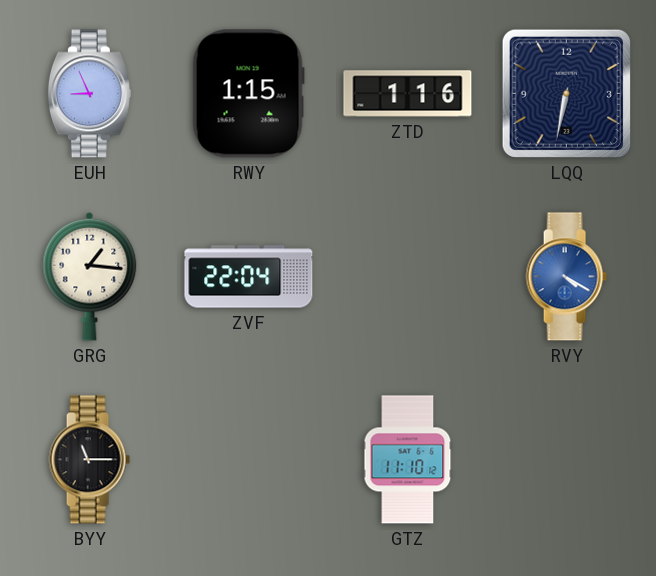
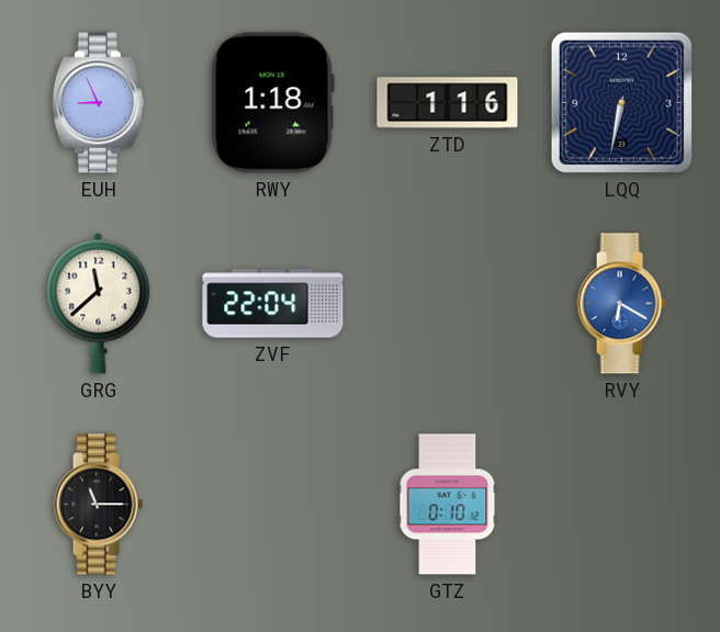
RWY: 1:15 -> 1:18
GRG: 1:16 -> 11:38
RVY: 4:20 -> 6:20
GTZ: 11:10 -> 0:10
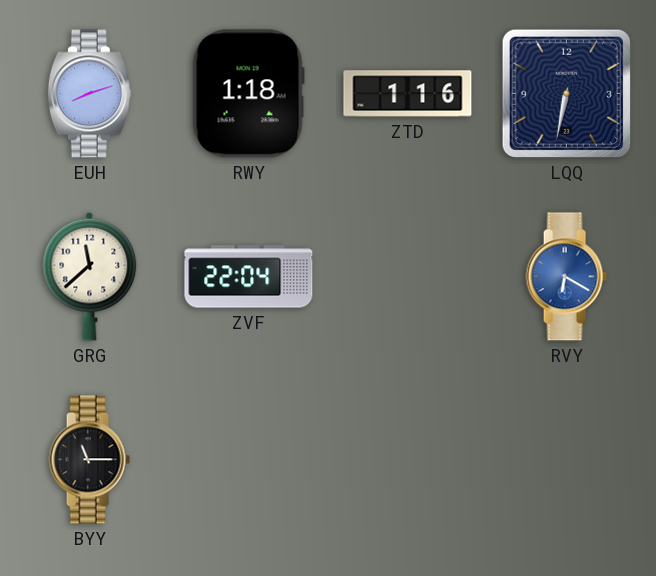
EUH: 8:56 -> 8:12
GTZ: 0:10 -> none
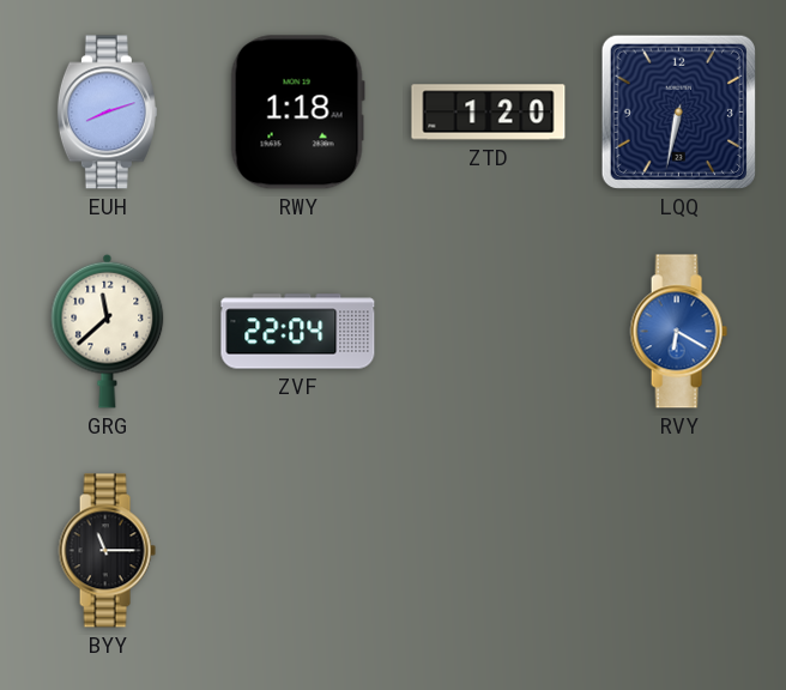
ZTD: 1:16 -> 1:20
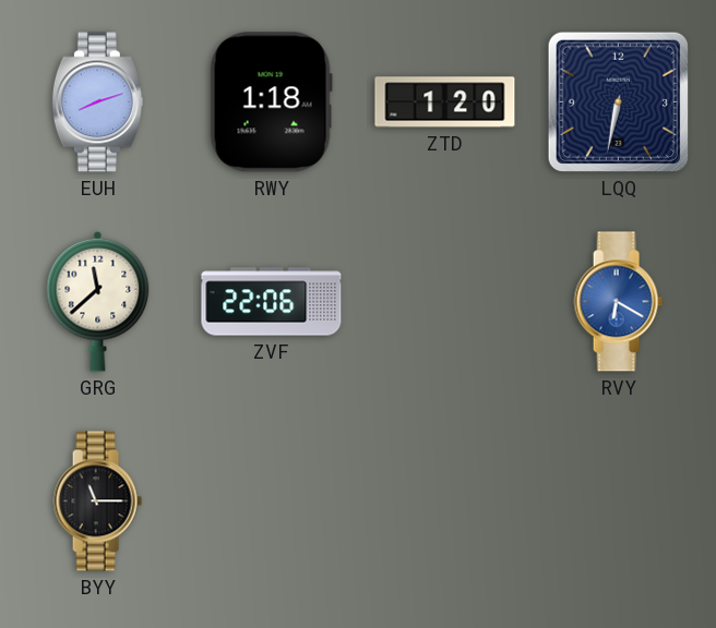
ZVF: 22:04 -> 22:06
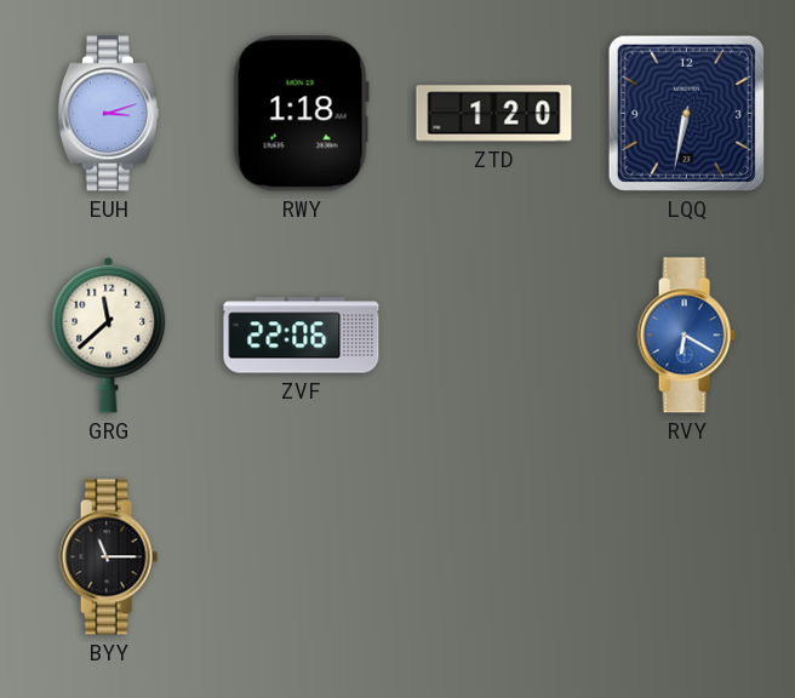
EUH: 8:12 -> 3:12
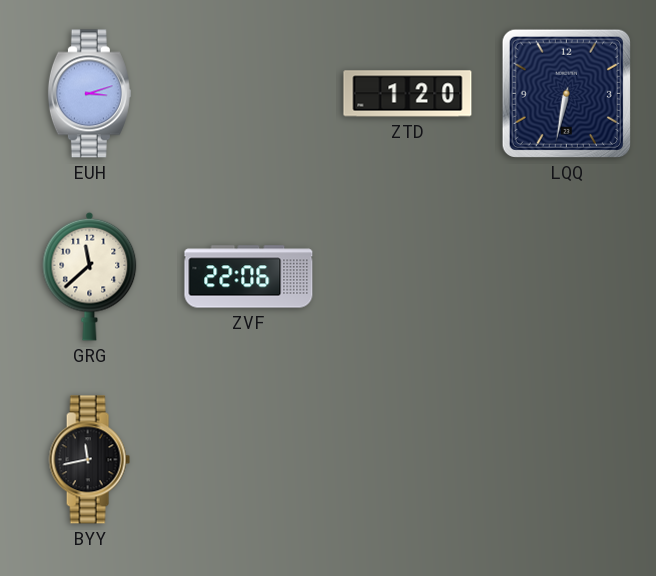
RWY: 1:18 -> none
RVY: 6:20 -> none
BYY: 11:15 -> 11:43
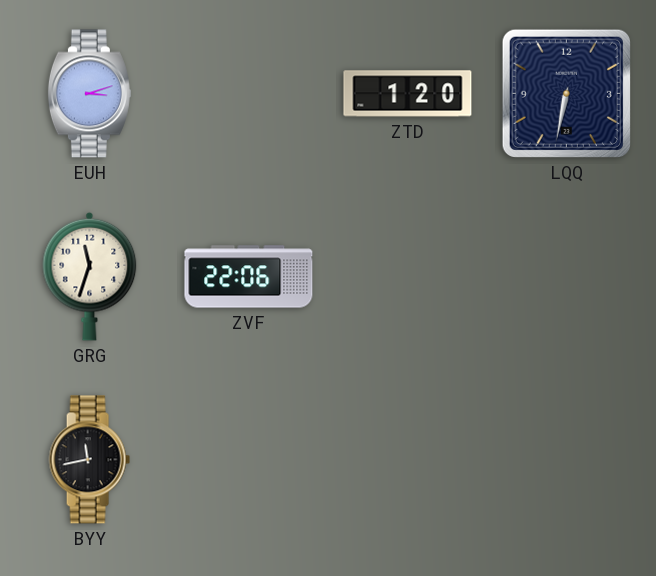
GRG: 11:38 -> 11:33
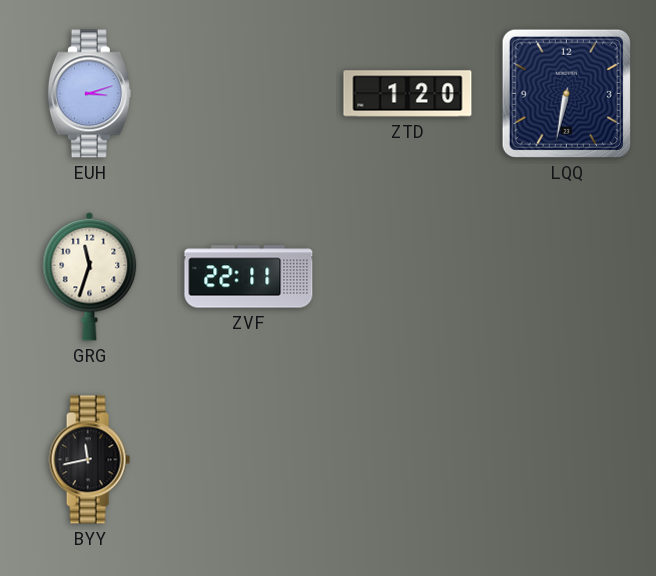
ZVF: 22:06 -> 22:11
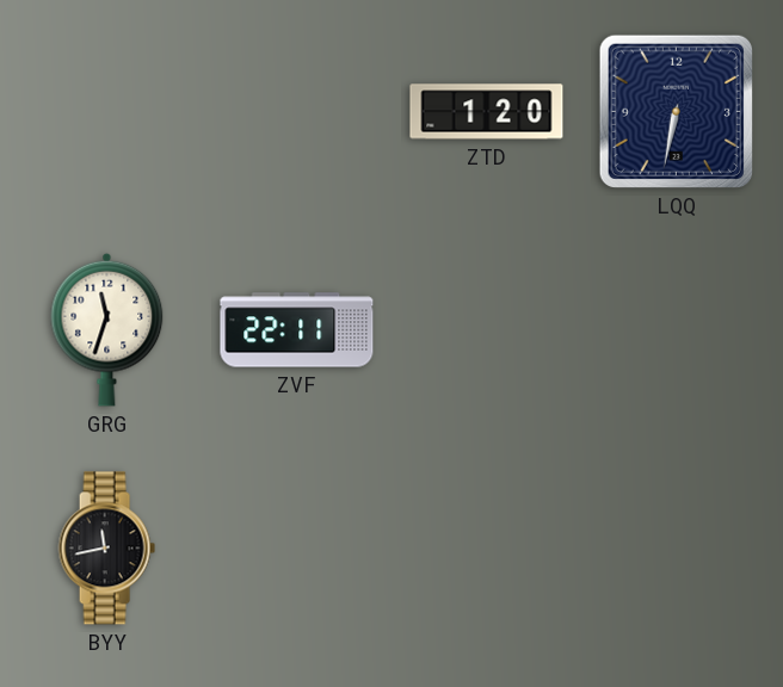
EUH: 3:12 -> none
